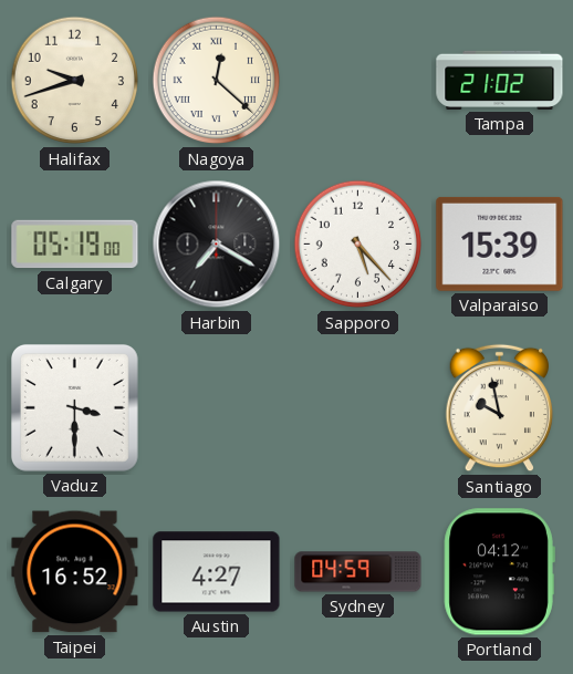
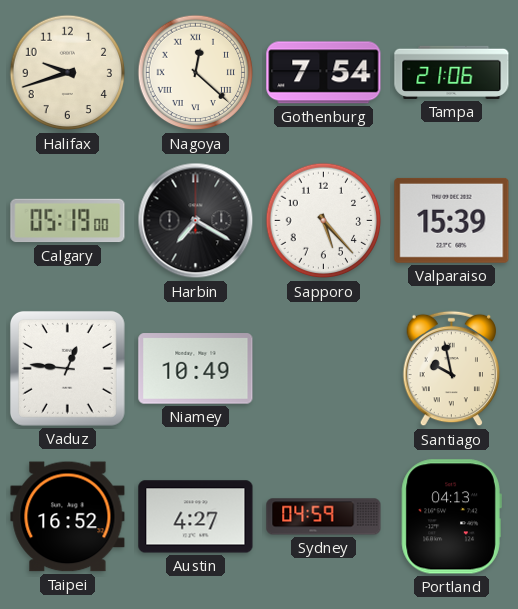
Gothenburg: none -> 7:54
Tampa: 21:02 -> 21:06
Vaduz: 3:30 -> 12:46
Niamey: none -> 10:49
Portland: 04:12 -> 04:13
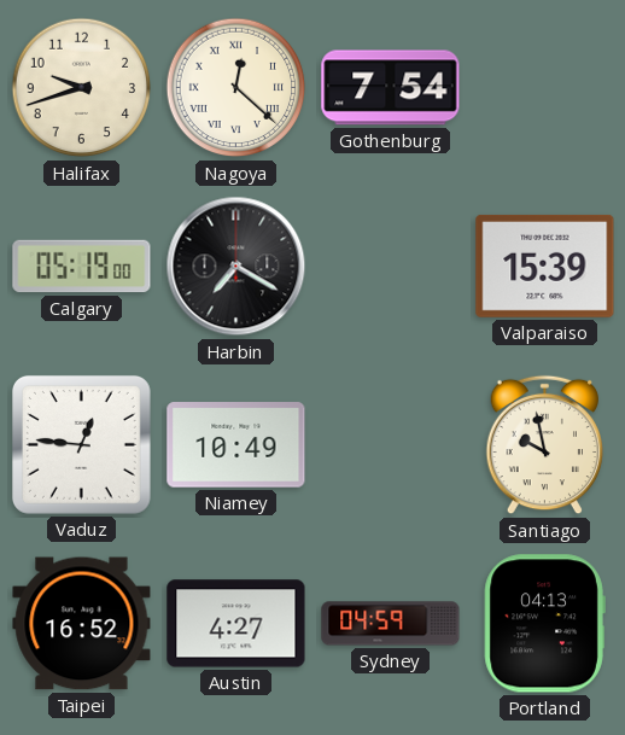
Tampa: 21:06 -> none
Sapporo: 5:23 -> none
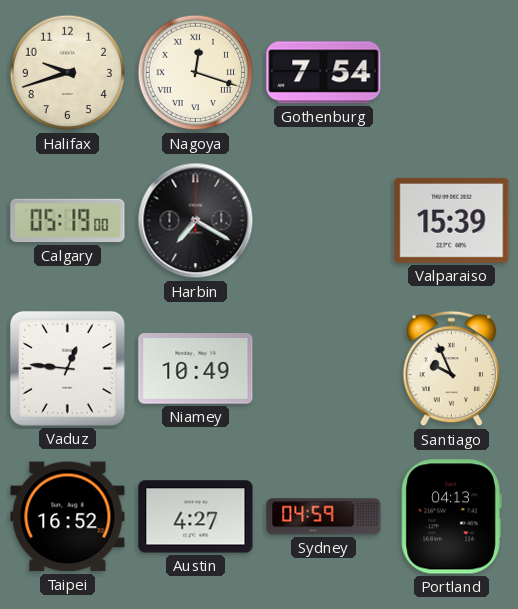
Nagoya: 12:22 -> 12:18
Santiago: 9:58 -> 9:56
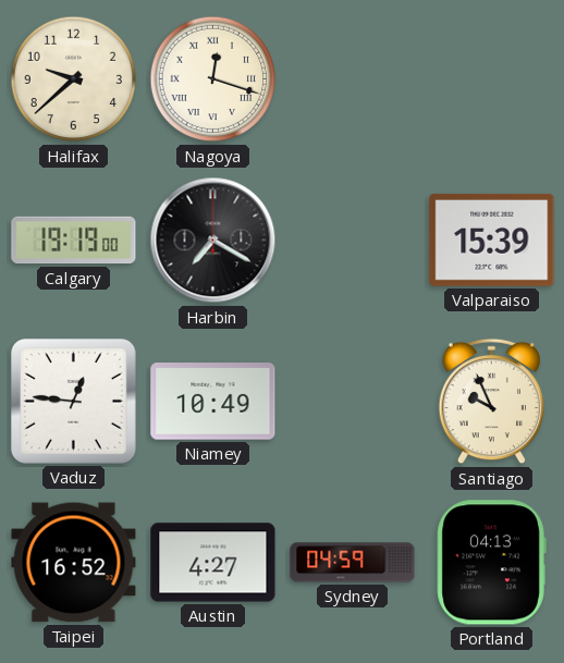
Halifax: 9:42 -> 9:38
Gothenburg: 7:54 -> none
Calgary: 05:19 -> 19:19
